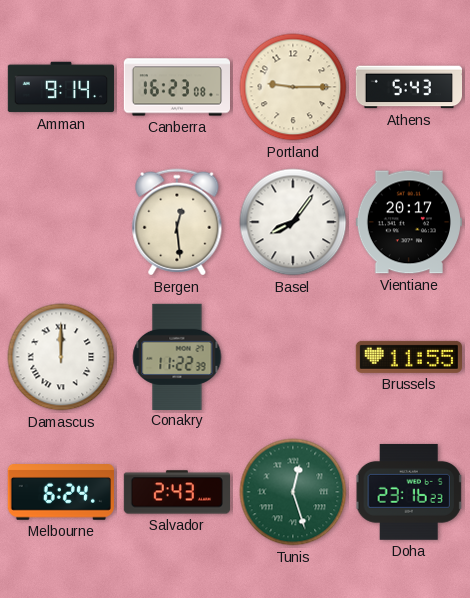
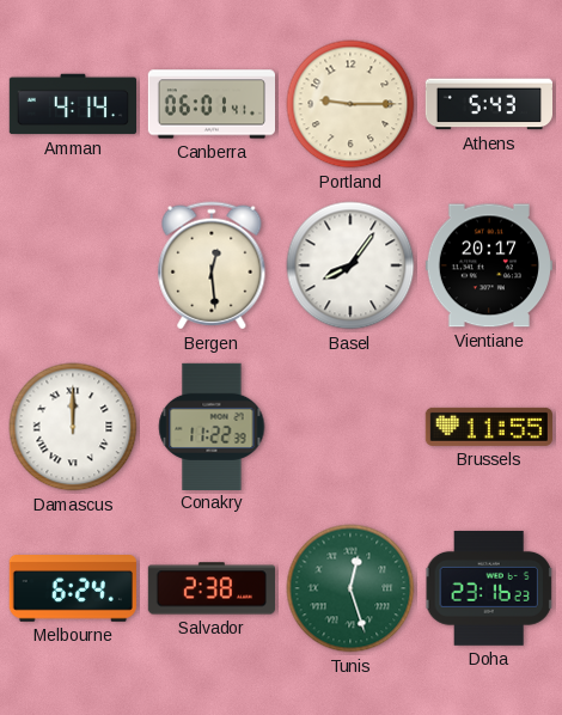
Amman: 9:14 -> 4:14
Canberra: 16:23 -> 06:01
Salvador: 2:43 -> 2:38
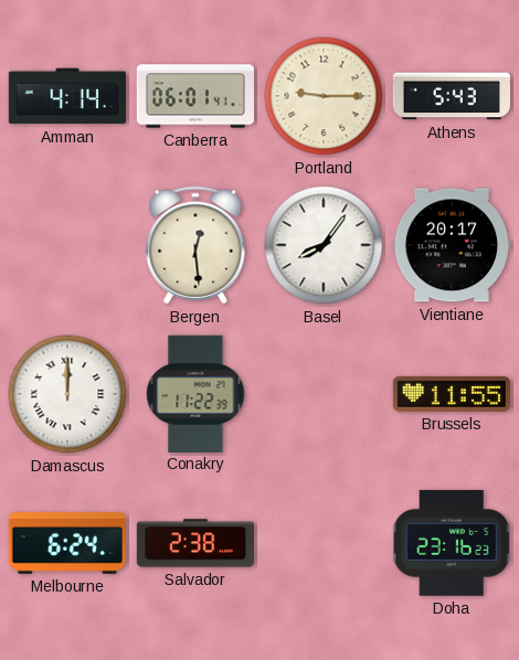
Tunis: 12:27 -> none
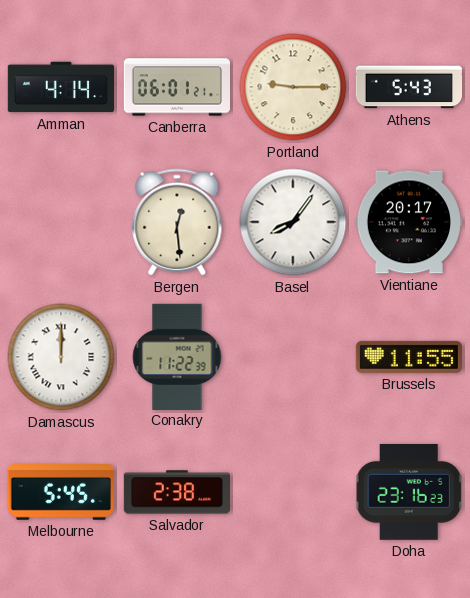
Canberra: 06:01:41 -> 06:01:21
Melbourne: 6:24 -> 5:45
